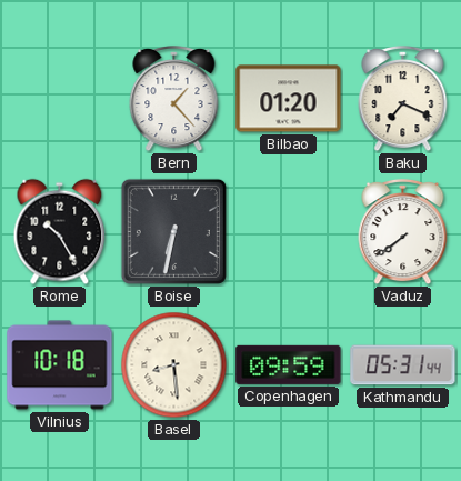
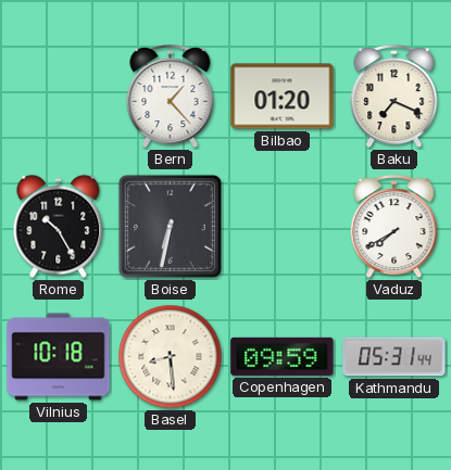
Vaduz: 7:39 -> 7:40
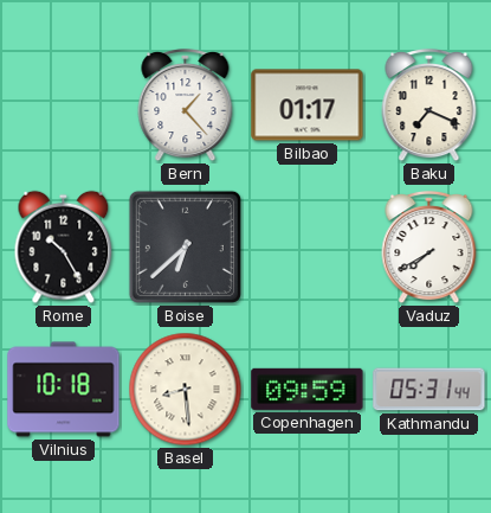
Bilbao: 01:20 -> 01:17
Boise: 6:32 -> 6:38
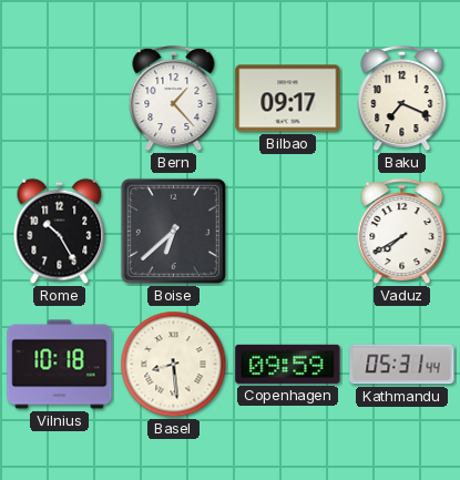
Bilbao: 01:17 -> 09:17
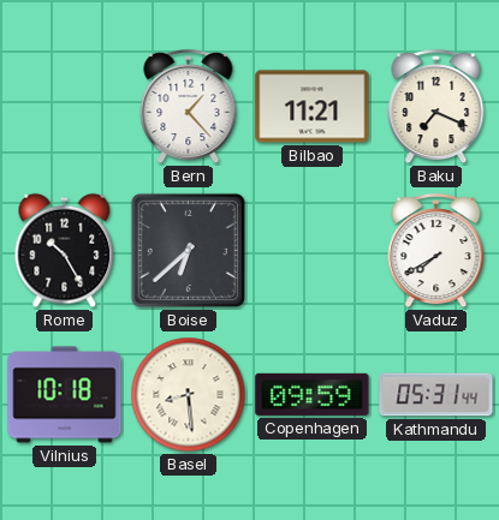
Bilbao: 09:17 -> 11:21
